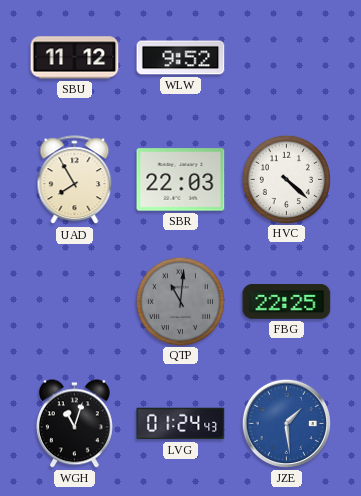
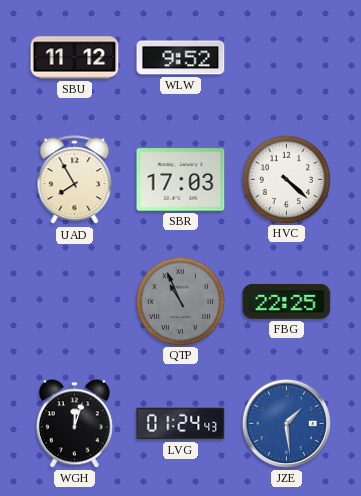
SBR: 22:03 -> 17:03
QTP: 11:01 -> 10:56
WGH: 11:03 -> 12:03
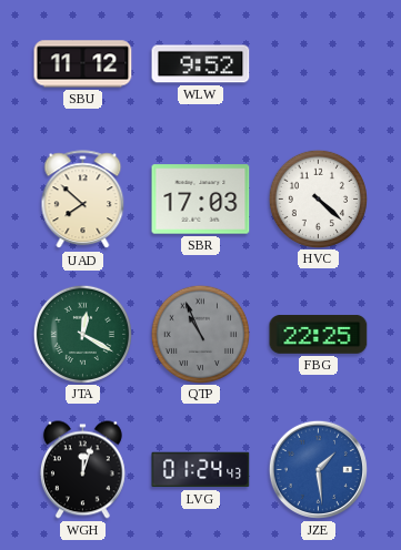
UAD: 7:55 -> 7:52
JTA: none -> 12:20
